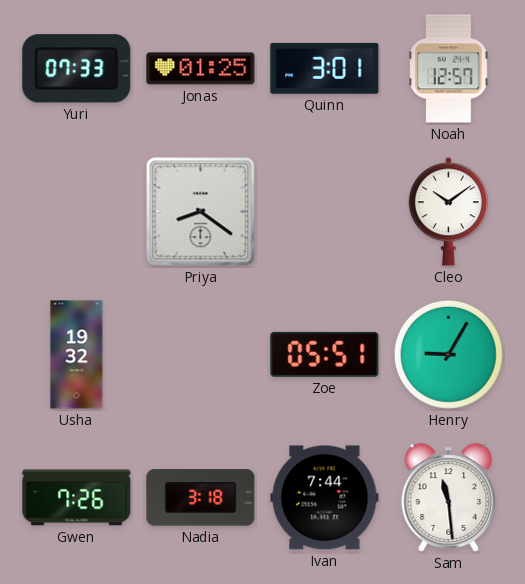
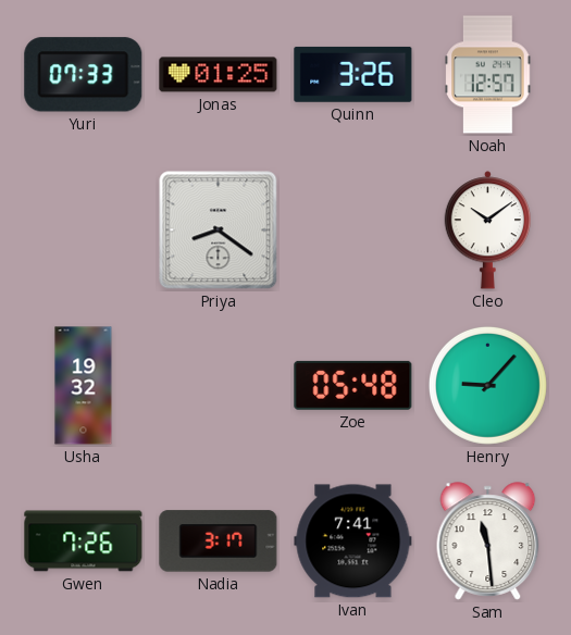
Quinn: 3:01 -> 3:26
Zoe: 05:51 -> 05:48
Henry: 9:05 -> 9:07
Nadia: 3:18 -> 3:17
Ivan: 7:44 -> 7:41
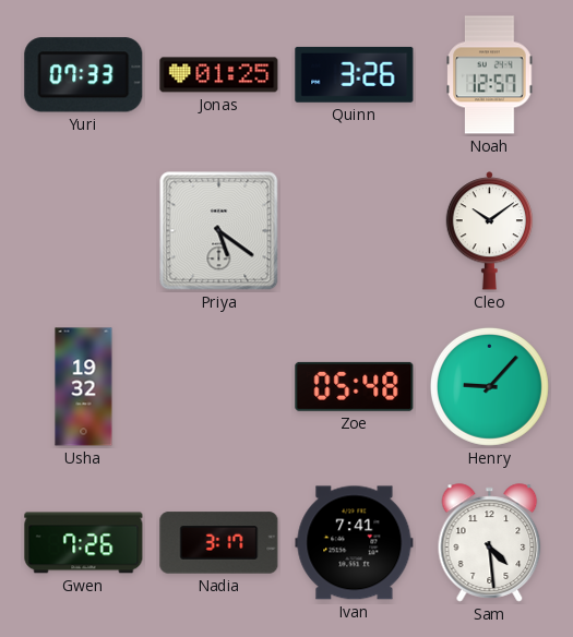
Priya: 8:21 -> 5:21
Sam: 11:29 -> 4:29
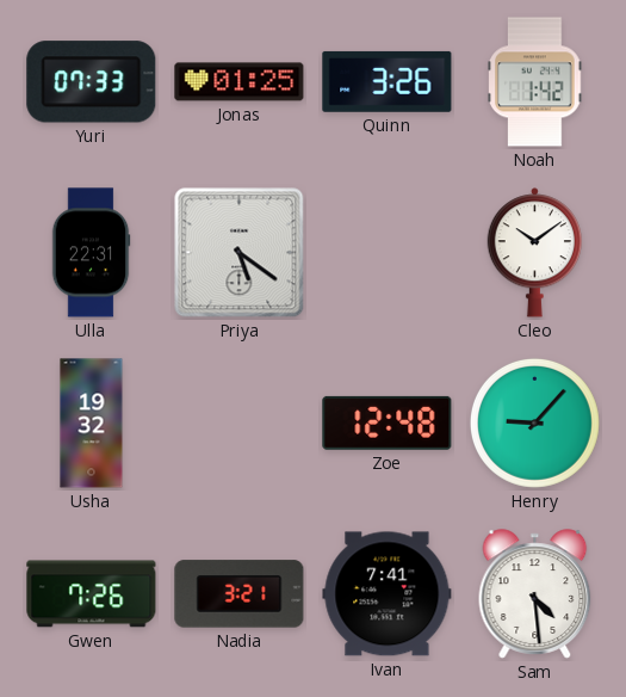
Noah: 12:57 -> 1:42
Ulla: none -> 22:31
Zoe: 05:48 -> 12:48
Nadia: 3:17 -> 3:21
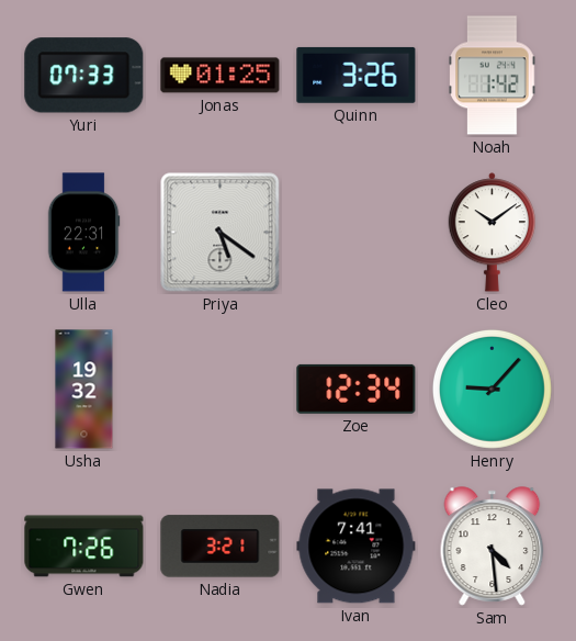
Zoe: 12:48 -> 12:34
